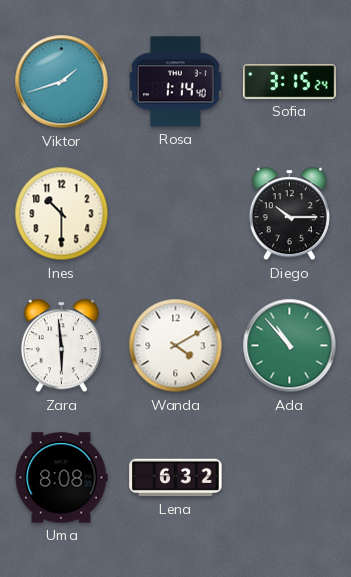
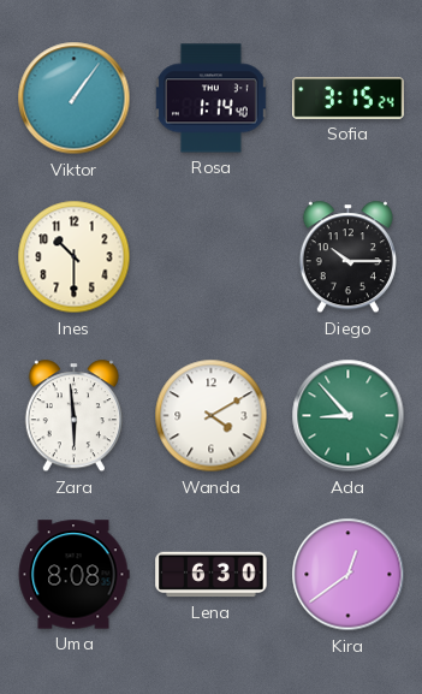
Viktor: 1:42 -> 1:06
Ada: 10:53 -> 8:53
Lena: 6:32 -> 6:30
Kira: none -> 12:39
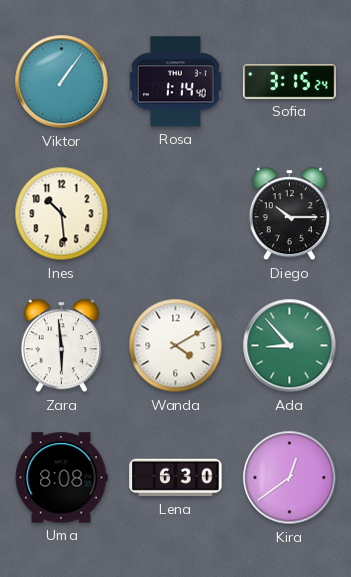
Ines: 10:30 -> 10:29
